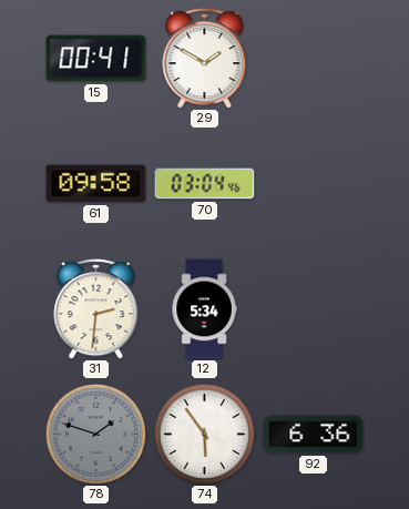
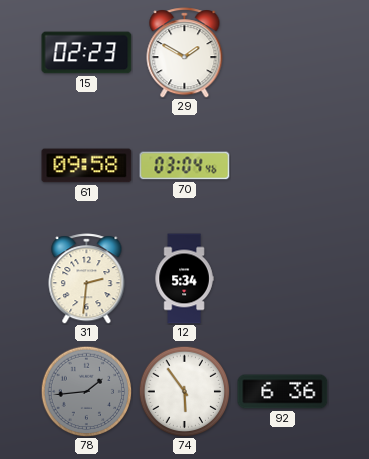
15: 00:41 -> 02:23
78: 1:48 -> 1:44
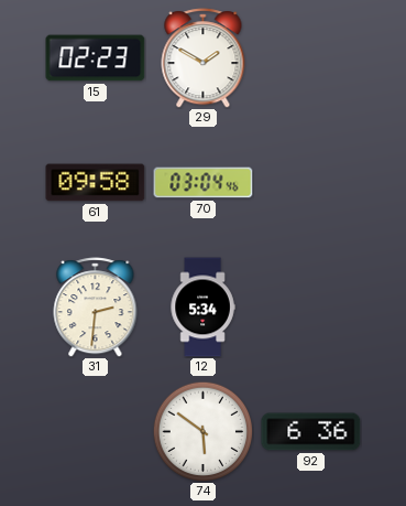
78: 1:44 -> none
74: 5:54 -> 5:51
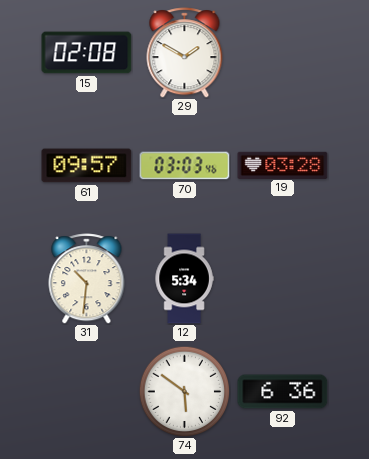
15: 02:23 -> 02:08
61: 09:58 -> 09:57
70: 03:04 -> 03:03
19: none -> 03:28
31: 2:31 -> 10:31
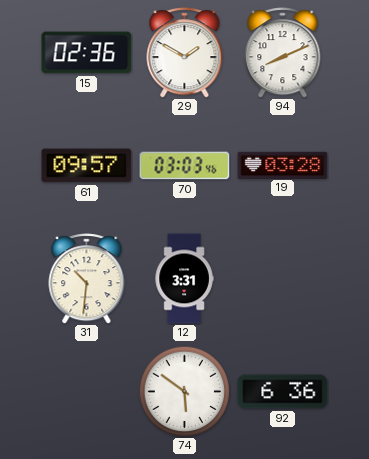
15: 02:08 -> 02:36
94: none -> 8:11
12: 5:34 -> 3:31
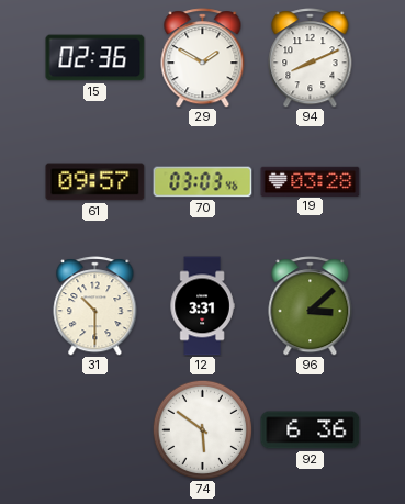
31: 10:31 -> 10:30
96: none -> 3:08
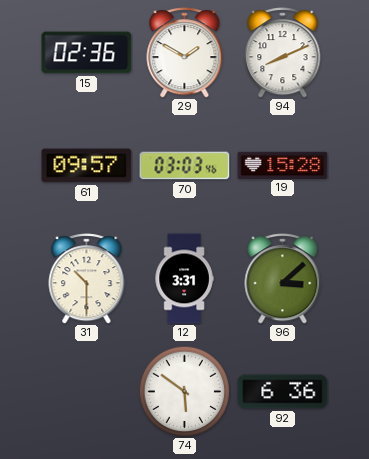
19: 03:28 -> 15:28
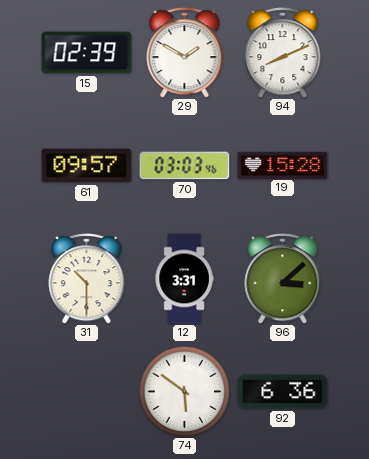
15: 02:36 -> 02:39
